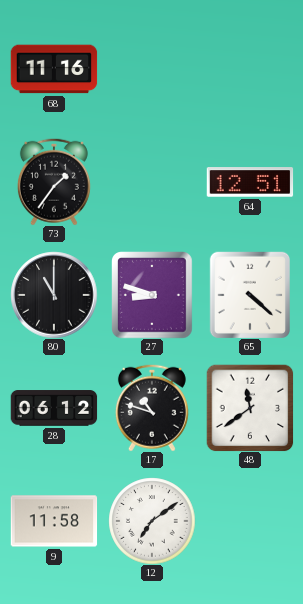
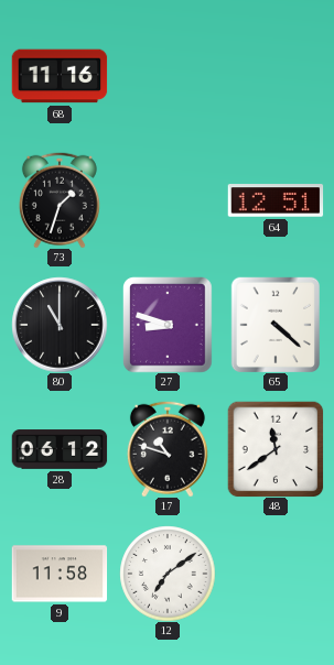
73: 1:36 -> 1:33
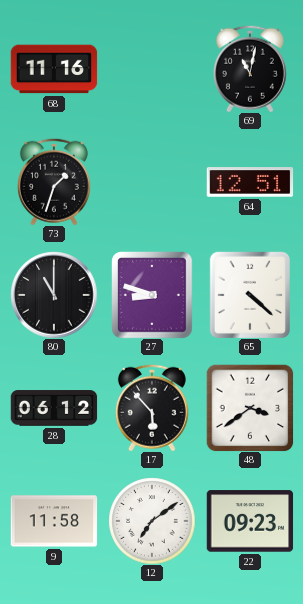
69: none -> 11:02
17: 10:48 -> 5:53
48: 11:39 -> 3:39
22: none -> 09:23
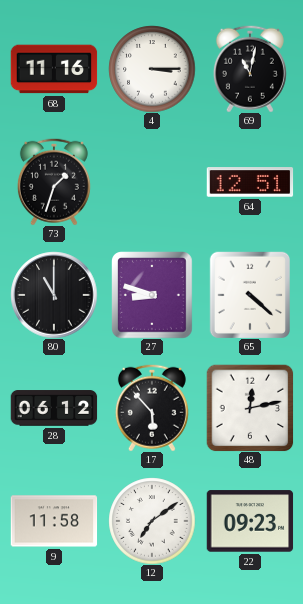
4: none -> 3:15
48: 3:39 -> 12:13
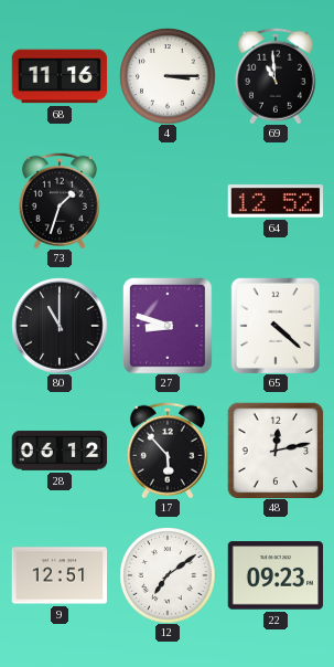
69: 11:02 -> 10:59
64: 12:51 -> 12:52
9: 11:58 -> 12:51
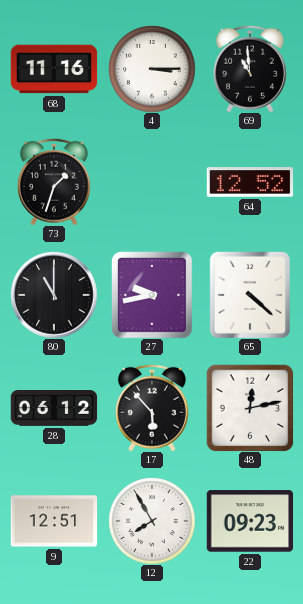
27: 8:48 -> 9:43
12: 7:09 -> 7:55
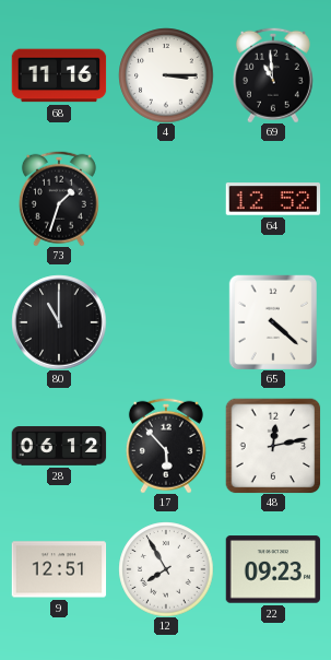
27: 9:43 -> none
